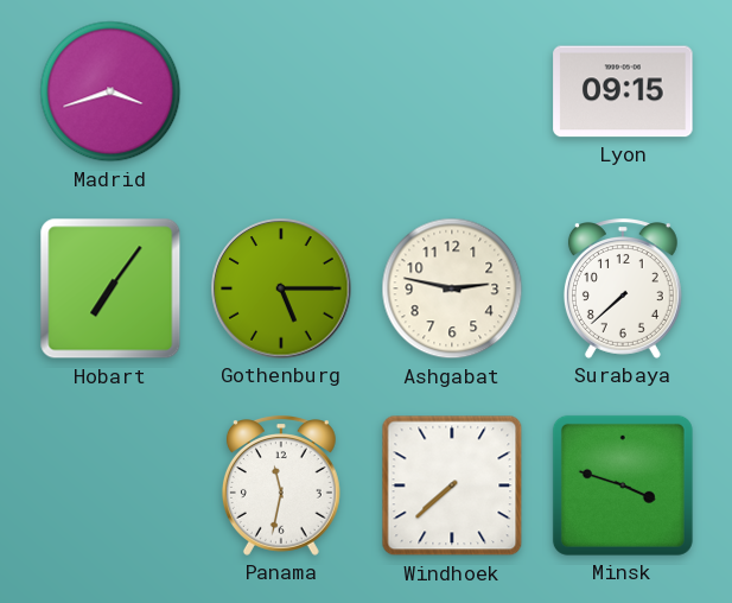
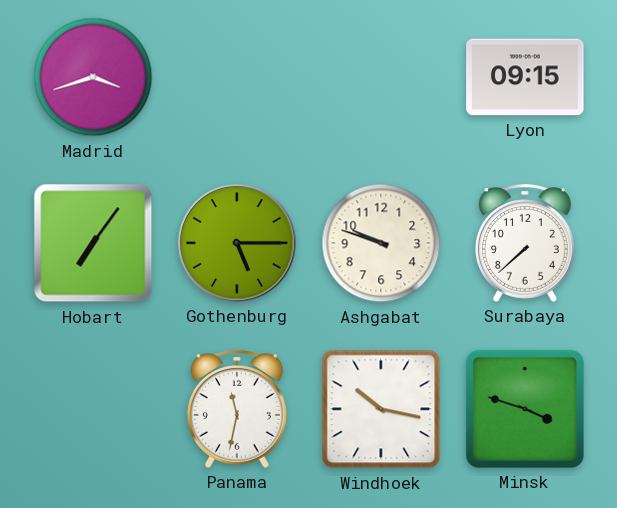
Ashgabat: 2:47 -> 9:48
Windhoek: 7:38 -> 10:17
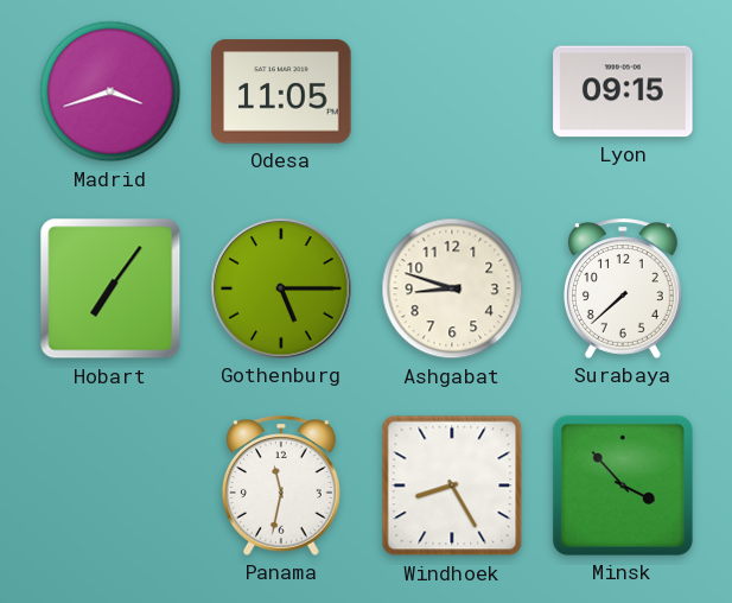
Odesa: none -> 11:05
Ashgabat: 9:48 -> 8:48
Windhoek: 10:17 -> 8:25
Minsk: 3:48 -> 3:53
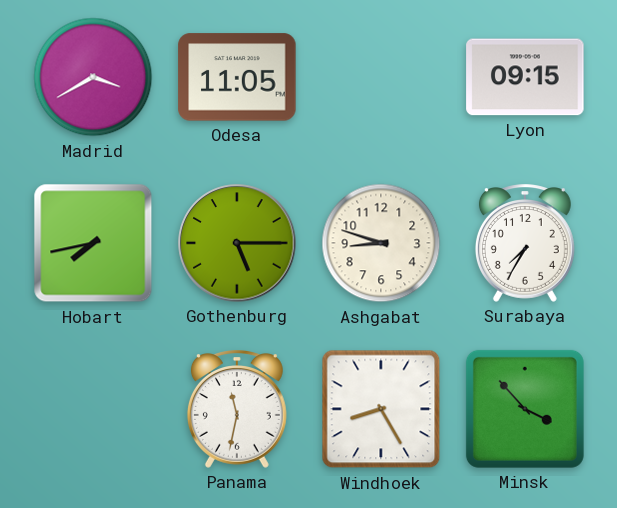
Madrid: 3:42 -> 3:40
Hobart: 7:06 -> 7:43
Surabaya: 7:38 -> 7:35
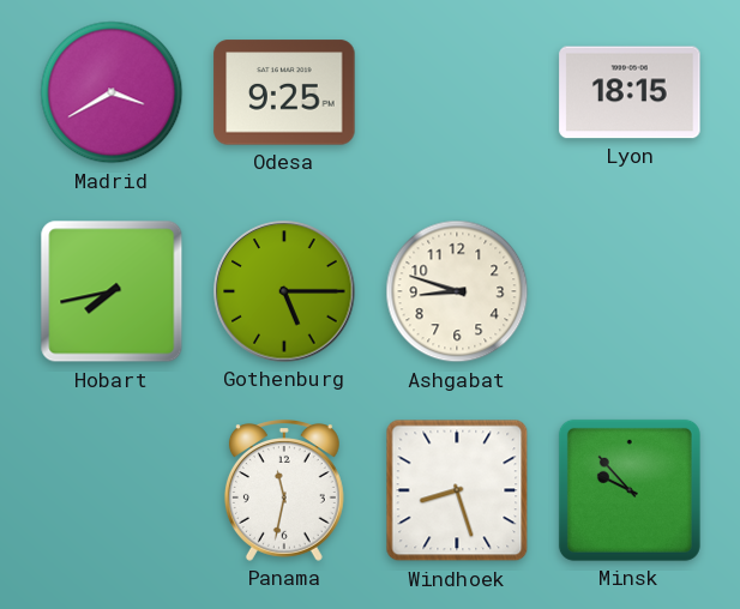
Odesa: 11:05 -> 9:25
Lyon: 09:15 -> 18:15
Surabaya: 7:35 -> none
Windhoek: 8:25 -> 8:27
Minsk: 3:53 -> 9:53
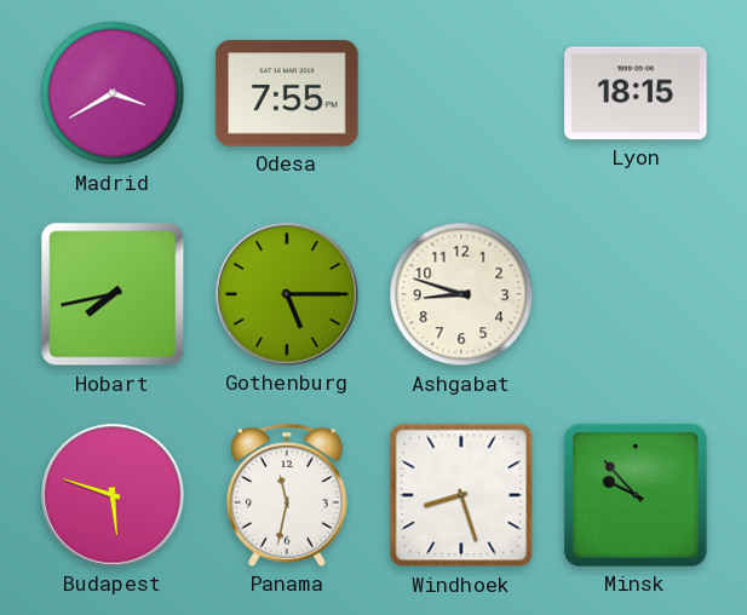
Odesa: 9:25 -> 7:55
Budapest: none -> 5:48
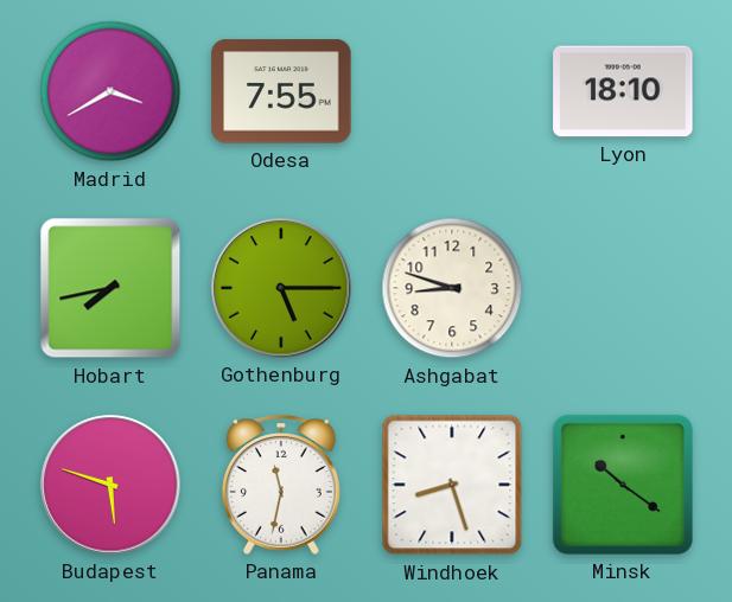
Lyon: 18:15 -> 18:10
Minsk: 9:53 -> 10:21
